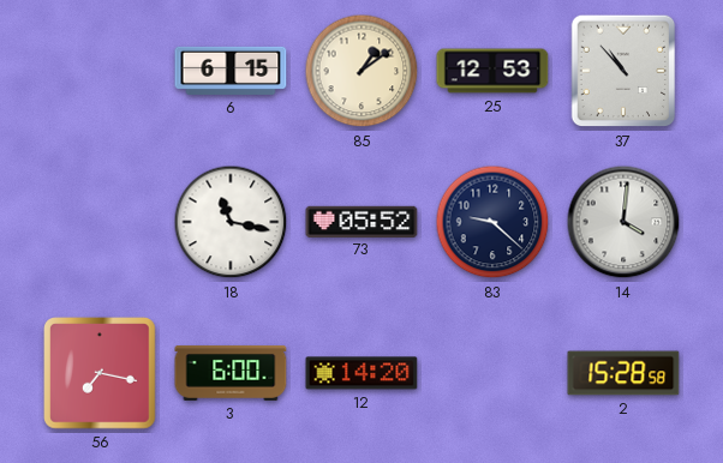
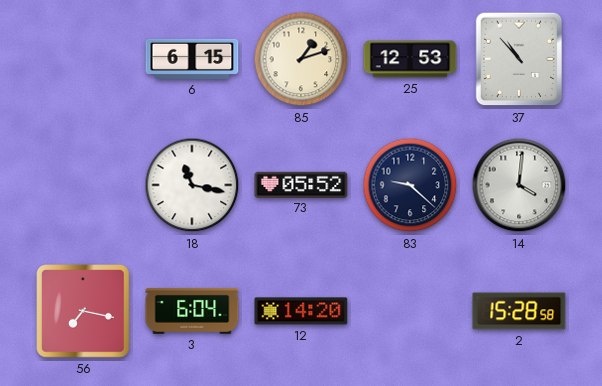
85: 1:09 -> 1:12
3: 6:00 -> 6:04
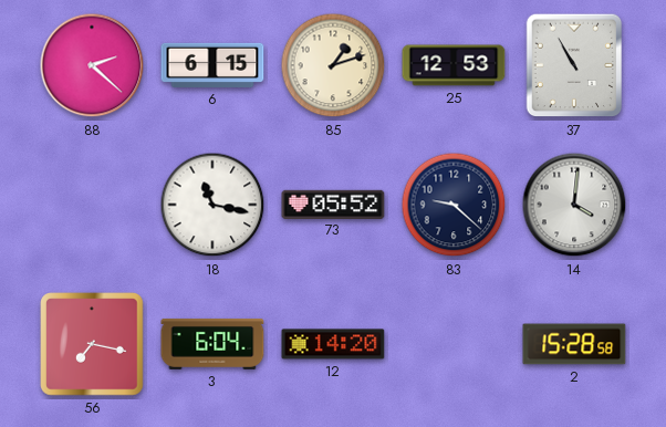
88: none -> 2:22
37: 10:53 -> 10:55
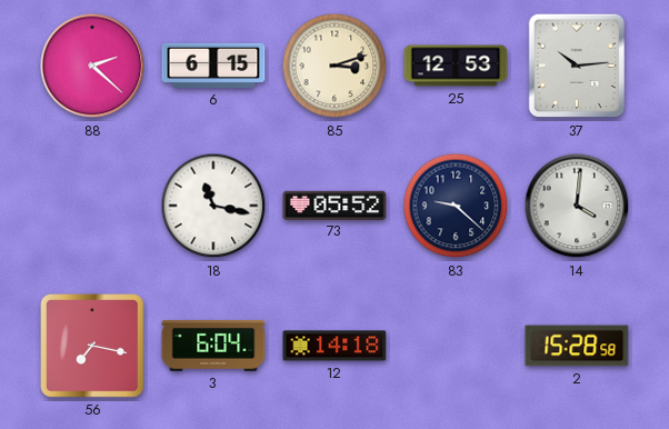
85: 1:12 -> 3:12
37: 10:55 -> 10:14
12: 14:20 -> 14:18
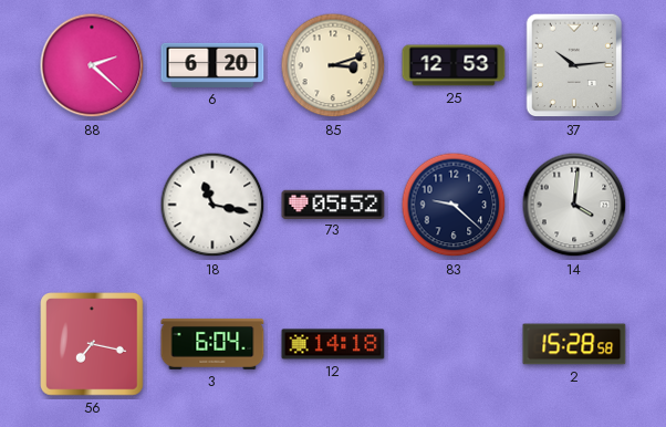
6: 6:15 -> 6:20
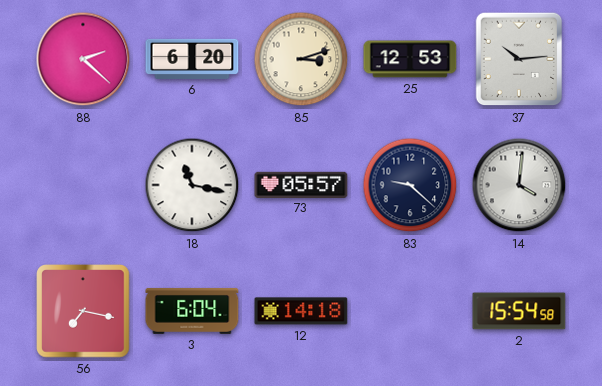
73: 05:52 -> 05:57
2: 15:28 -> 15:54
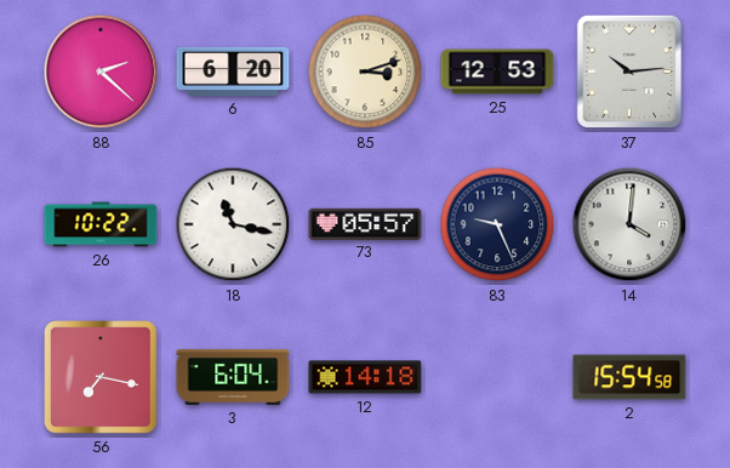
26: none -> 10:22
83: 9:22 -> 9:26
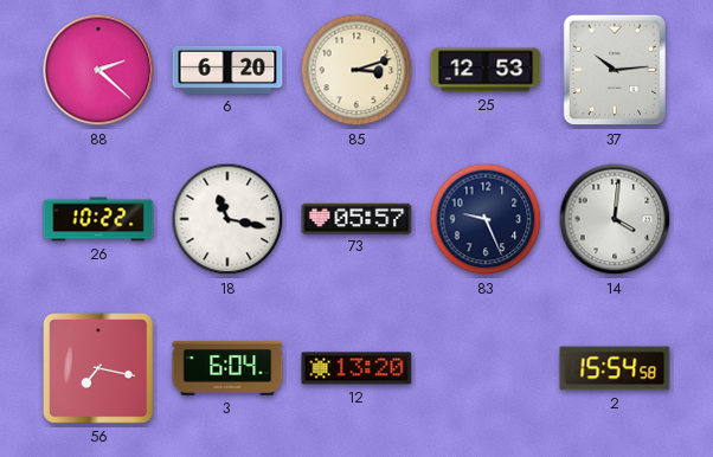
12: 14:18 -> 13:20
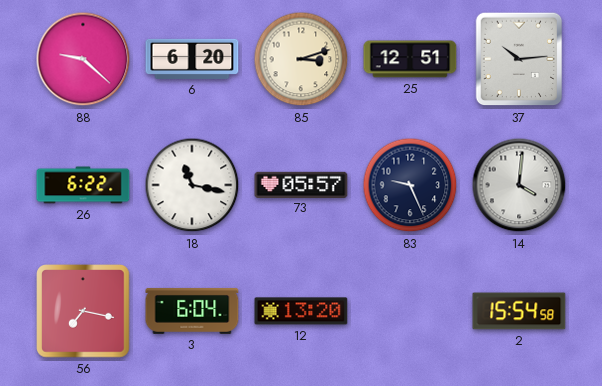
88: 2:22 -> 9:22
25: 12:53 -> 12:51
26: 10:22 -> 6:22
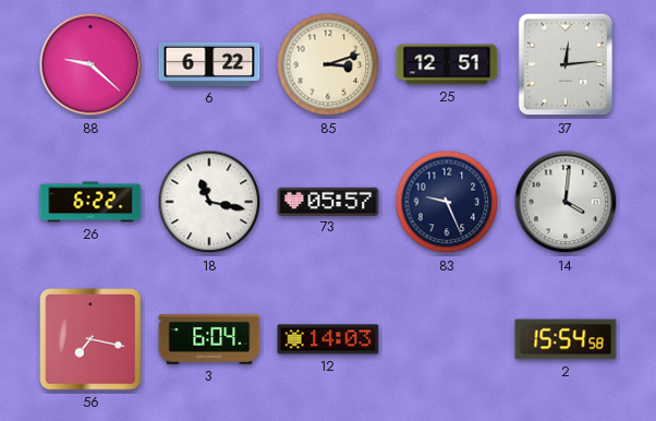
6: 6:20 -> 6:22
37: 10:14 -> 12:14
12: 13:20 -> 14:03
